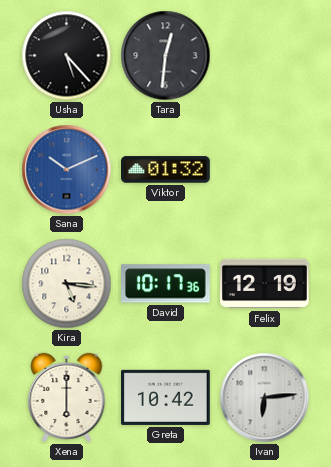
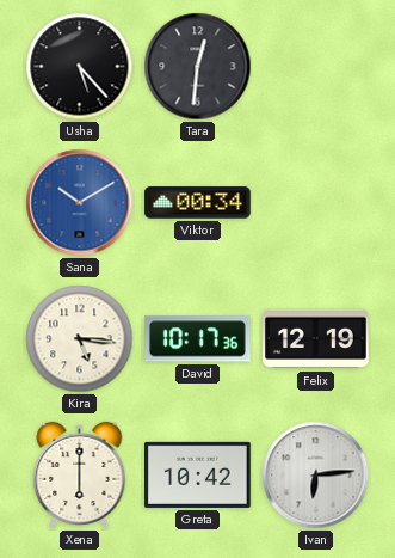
Sana: 10:11 -> 10:10
Viktor: 01:32 -> 00:34
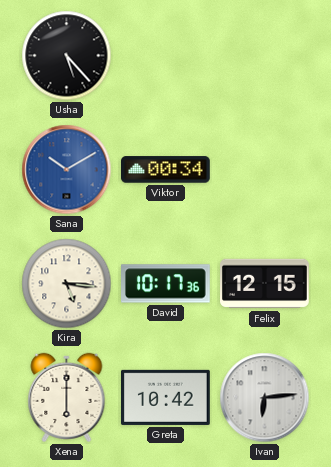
Tara: 12:31 -> none
Felix: 12:19 -> 12:15
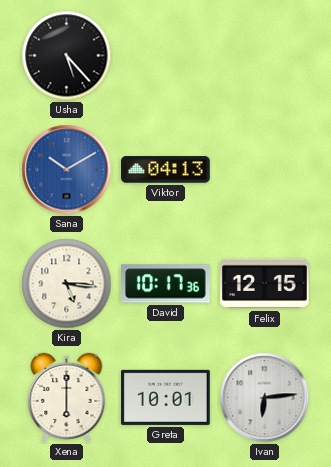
Viktor: 00:34 -> 04:13
Greta: 10:42 -> 10:01
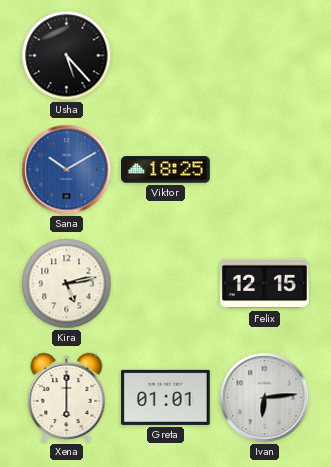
Viktor: 04:13 -> 18:25
Kira: 5:16 -> 5:13
David: 10:17 -> none
Greta: 10:01 -> 01:01
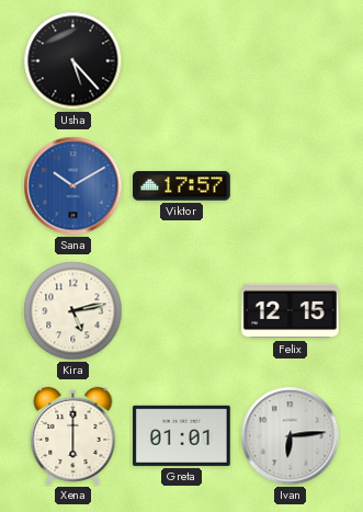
Viktor: 18:25 -> 17:57
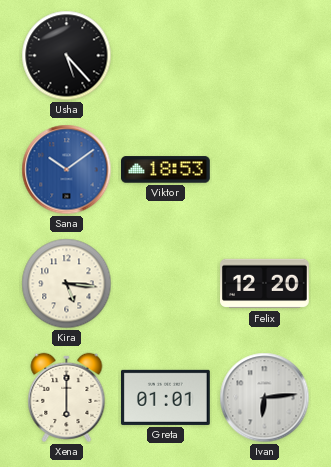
Sana: 10:10 -> 10:09
Viktor: 17:57 -> 18:53
Kira: 5:13 -> 5:16
Felix: 12:15 -> 12:20
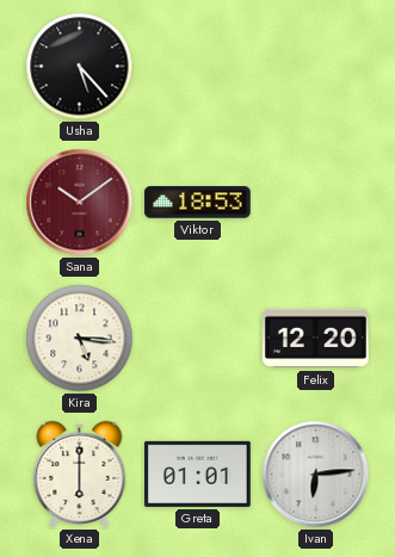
Sana dial: blue -> burgundy
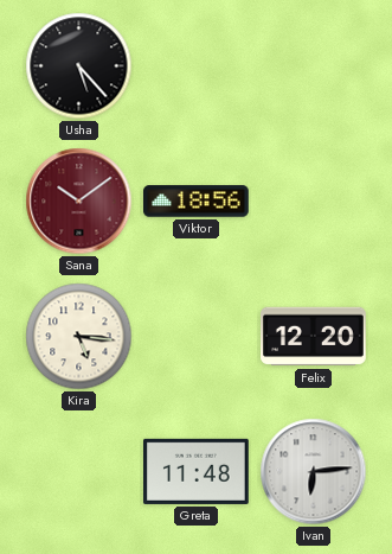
Viktor: 18:53 -> 18:56
Xena: 6:00 -> none
Greta: 01:01 -> 11:48
